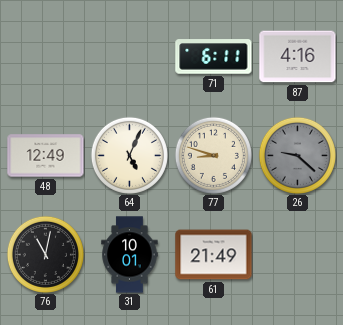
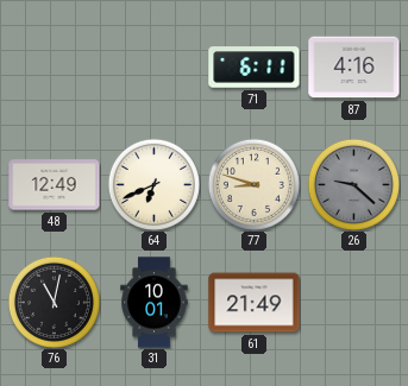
64: 5:04 -> 6:41
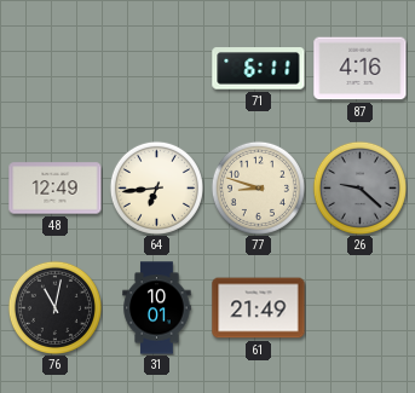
64: 6:41 -> 6:44
